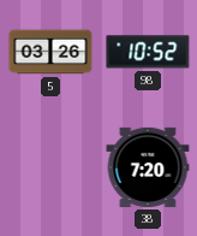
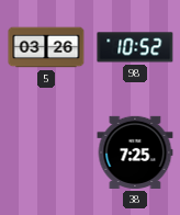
38: 7:20 -> 7:25
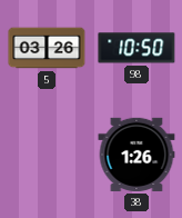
98: 10:52 -> 10:50
38: 7:25 -> 1:26
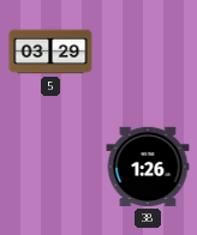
5: 03:26 -> 03:29
98: 10:50 -> none
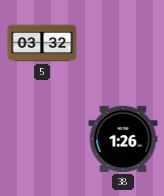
5: 03:29 -> 03:32
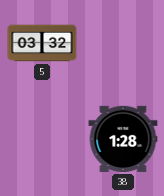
38: 1:26 -> 1:28
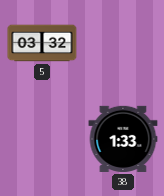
38: 1:28 -> 1:33
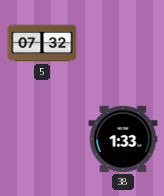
5: 03:32 -> 07:32
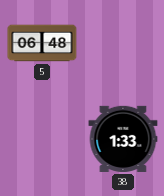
5: 07:32 -> 06:48
